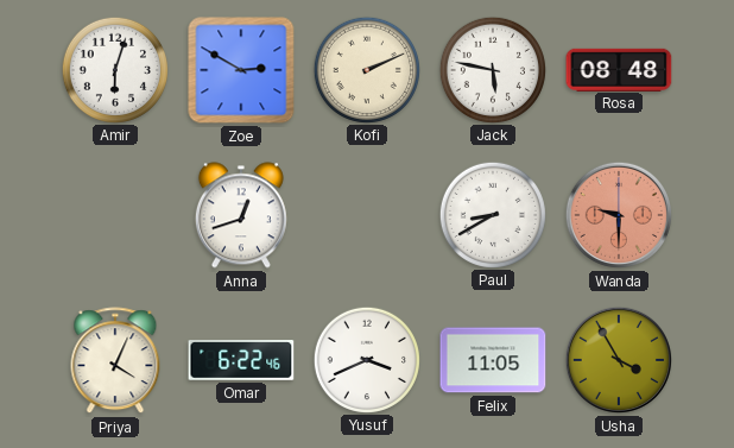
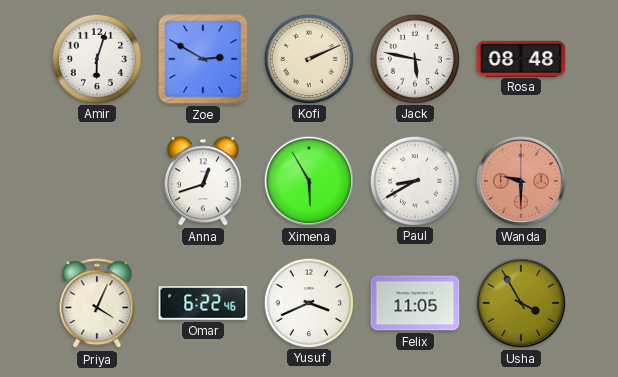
Ximena: none -> 5:55
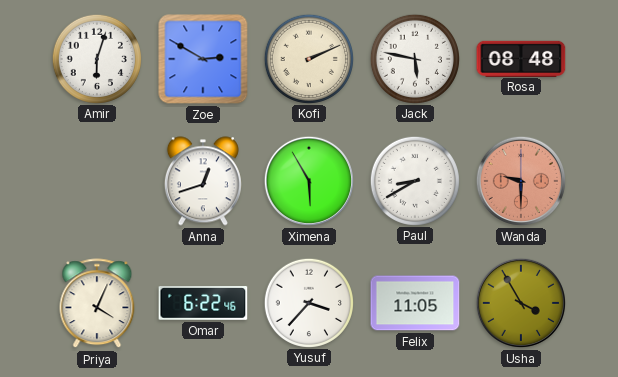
Yusuf: 3:41 -> 3:37
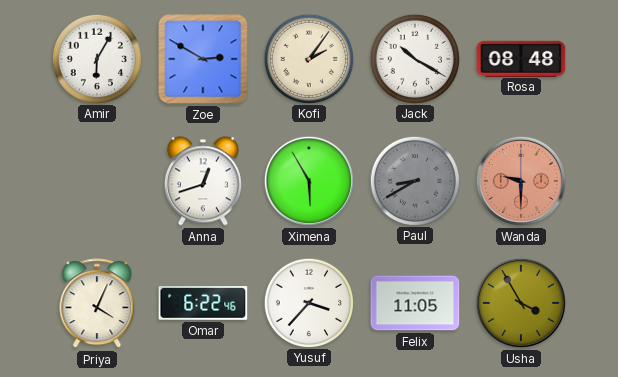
Amir: 6:03 -> 6:05
Kofi: 2:11 -> 2:06
Jack: 5:47 -> 10:20
Paul dial: white -> grey
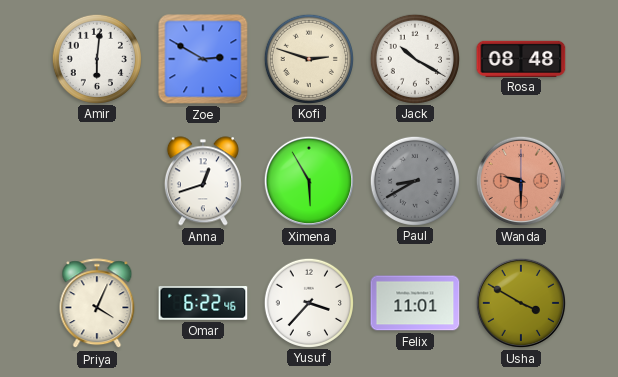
Amir: 6:05 -> 6:01
Kofi: 2:06 -> 2:48
Felix: 11:05 -> 11:01
Usha: 3:55 -> 3:50
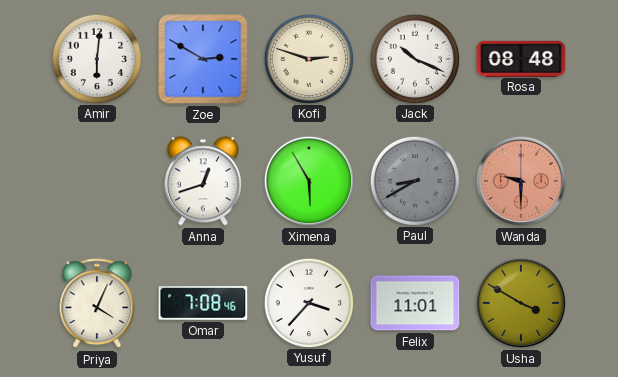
Jack: 10:20 -> 10:19
Omar: 6:22 -> 7:08
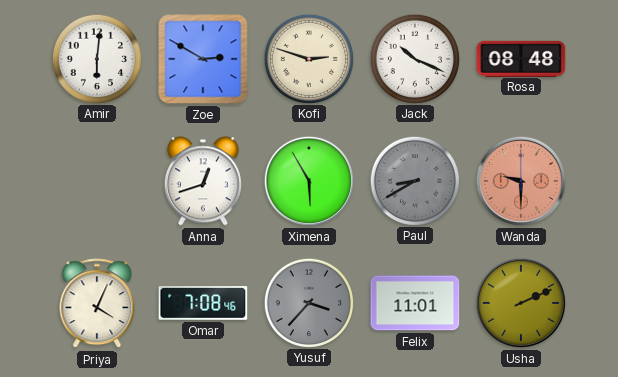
Yusuf dial: white -> grey
Usha: 3:50 -> 2:11
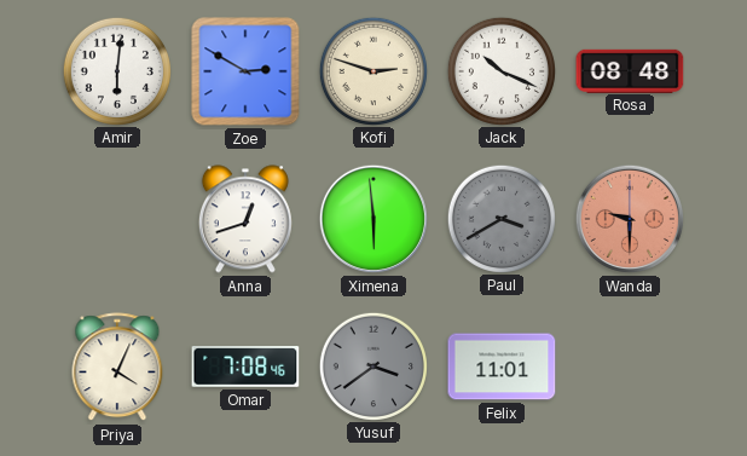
Ximena: 5:55 -> 5:59
Paul: 8:40 -> 3:40
Yusuf: 3:37 -> 3:39
Usha: 2:11 -> none
